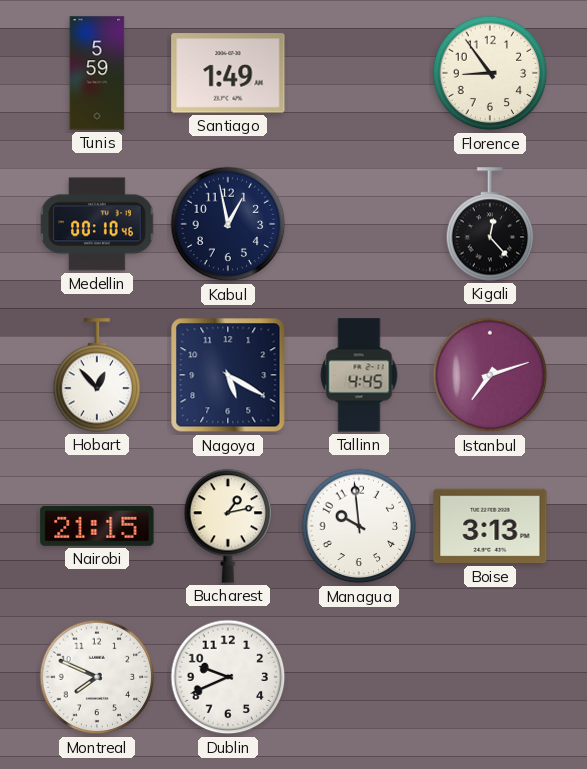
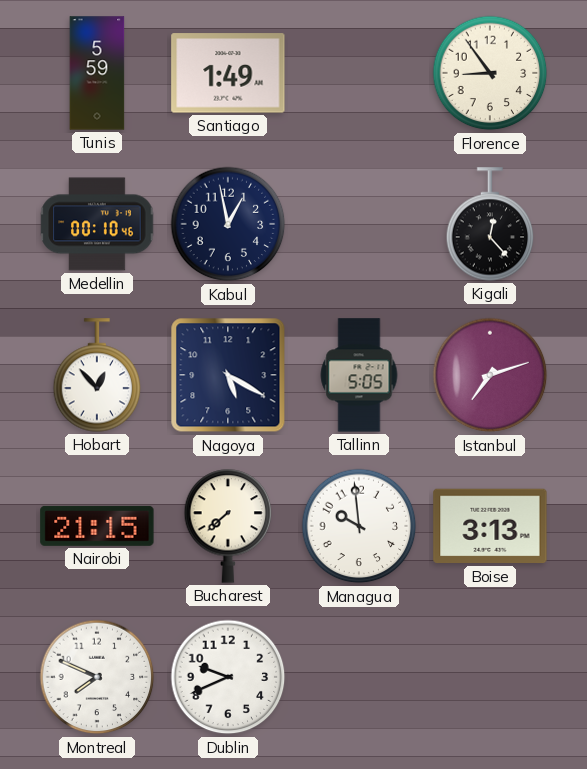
Tallinn: 4:45 -> 5:05
Bucharest: 1:13 -> 7:38
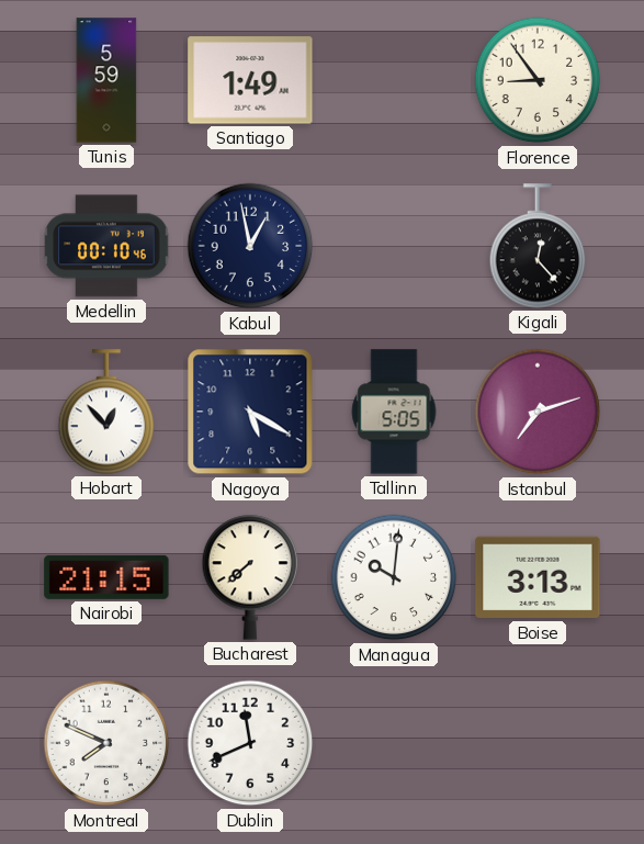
Managua: 9:59 -> 10:01
Dublin: 9:41 -> 11:41
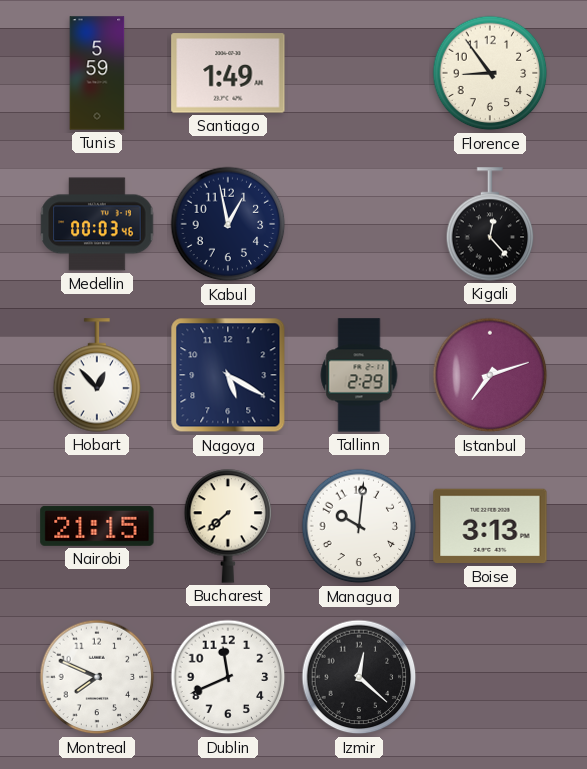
Medellin: 00:10 -> 00:03
Tallinn: 5:05 -> 2:29
Izmir: none -> 12:22
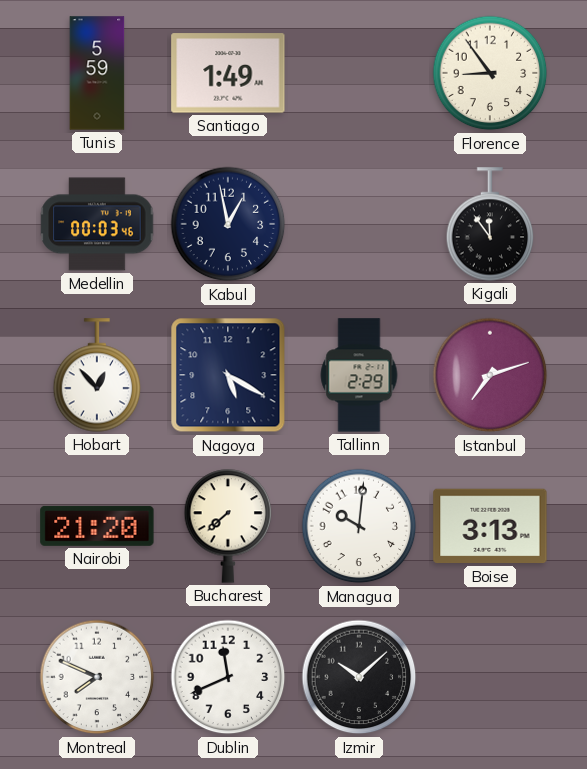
Kigali: 12:23 -> 11:54
Nairobi: 21:15 -> 21:20
Izmir: 12:22 -> 10:08
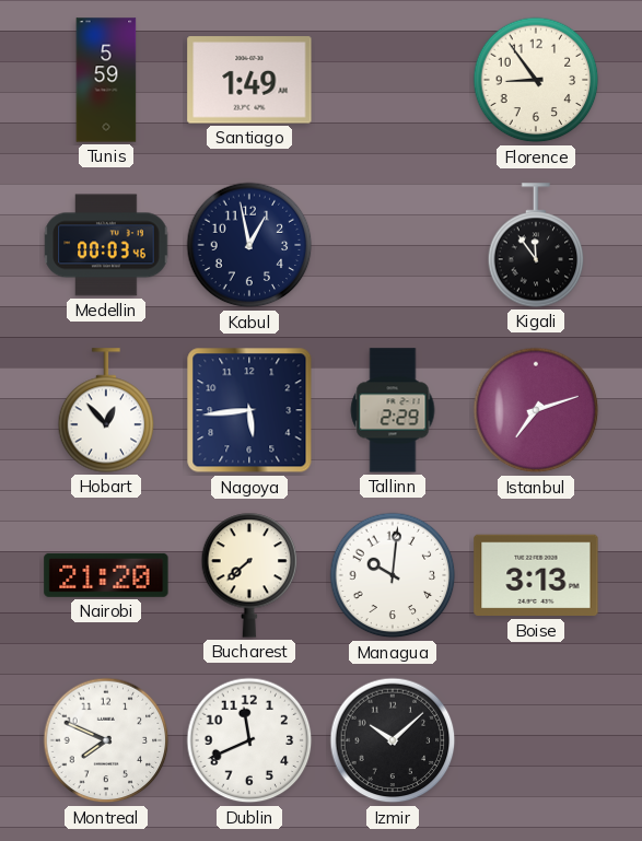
Nagoya: 5:20 -> 5:44
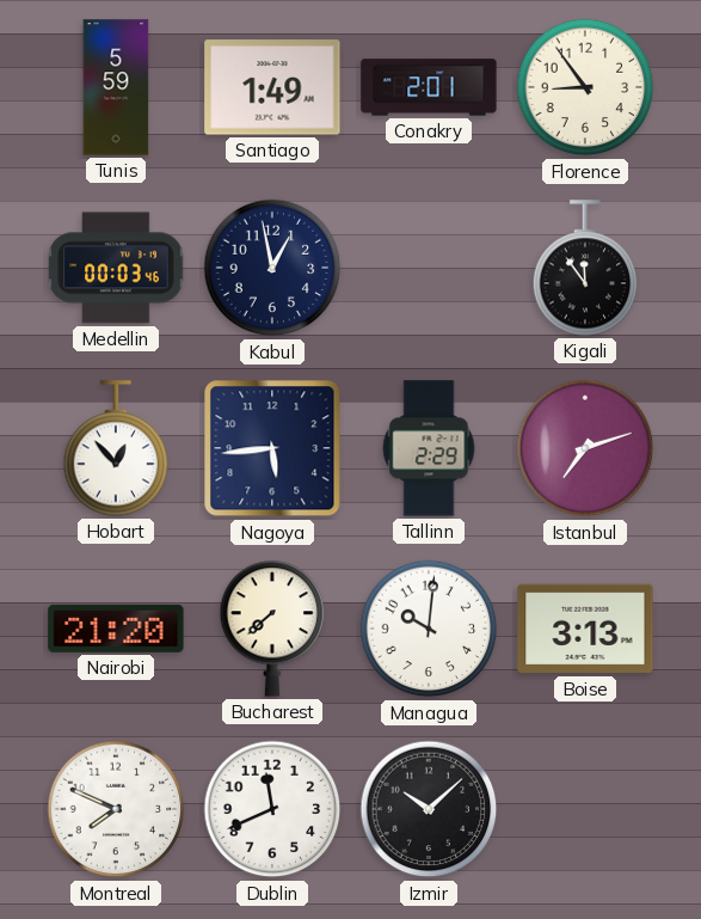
Conakry: none -> 2:01
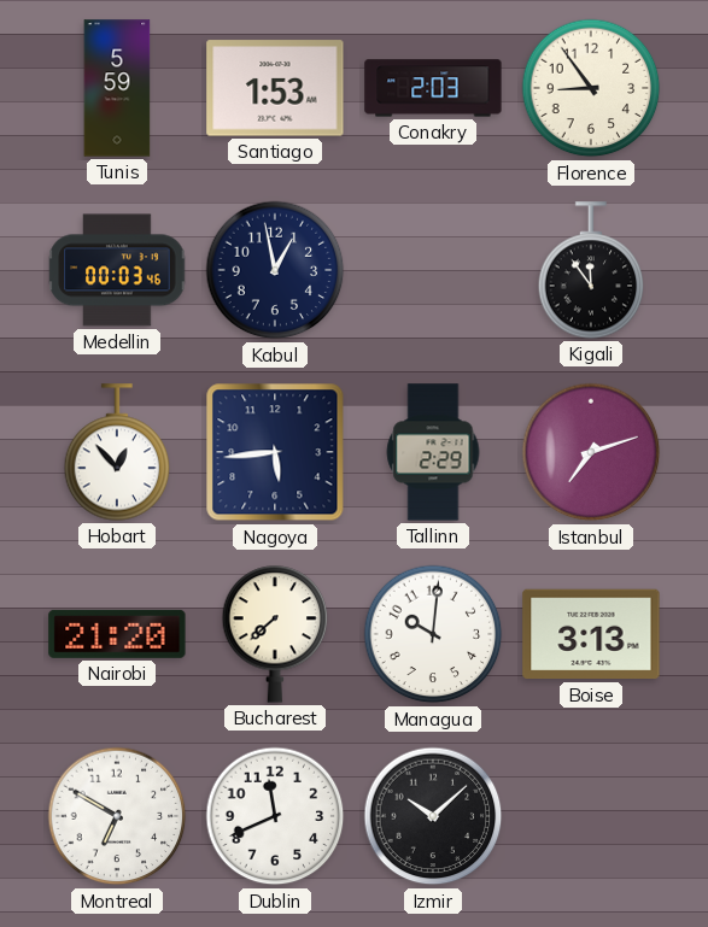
Santiago: 1:49 -> 1:53
Conakry: 2:01 -> 2:03
Montreal: 7:49 -> 6:50
